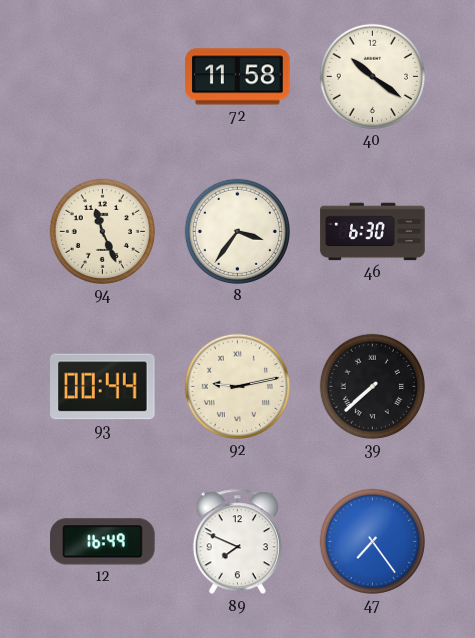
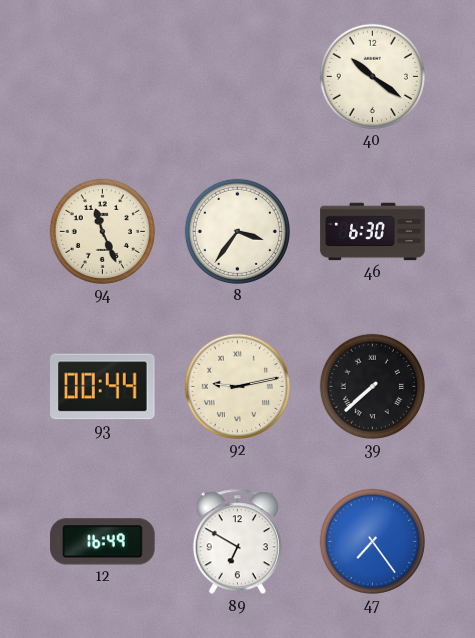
72: 11:58 -> none
89: 7:49 -> 6:50
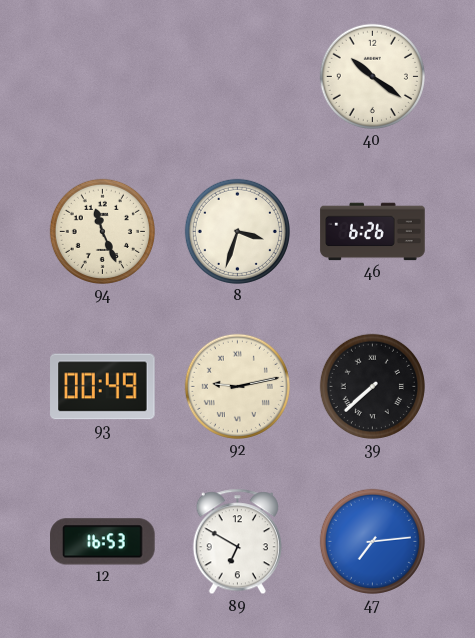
8: 3:36 -> 3:33
46: 6:30 -> 6:26
93: 00:44 -> 00:49
12: 16:49 -> 16:53
47: 7:24 -> 7:14
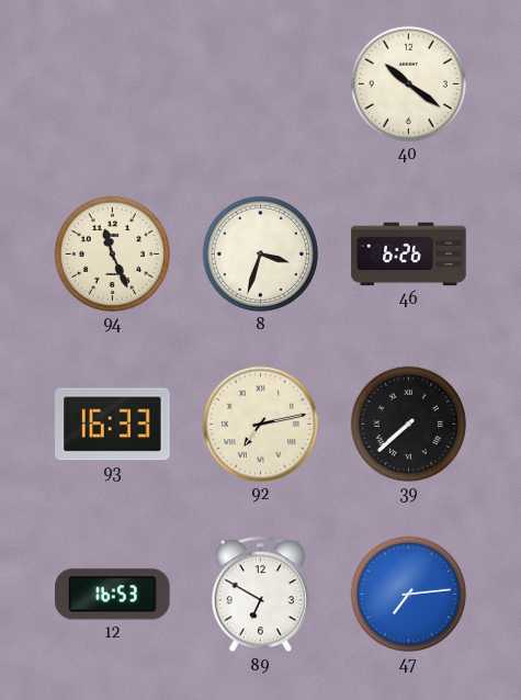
93: 00:49 -> 16:33
92: 9:13 -> 7:13
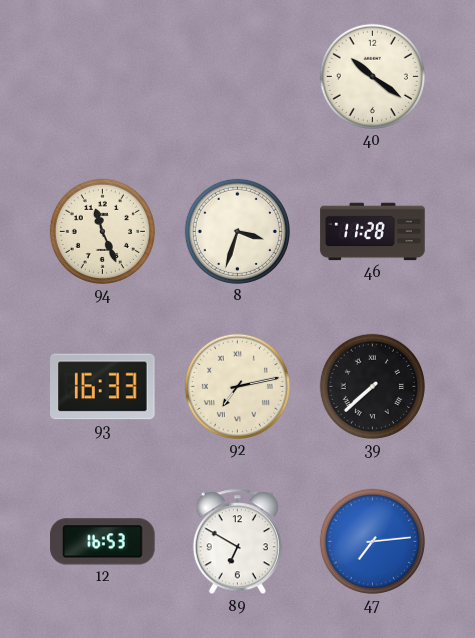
46: 6:26 -> 11:28
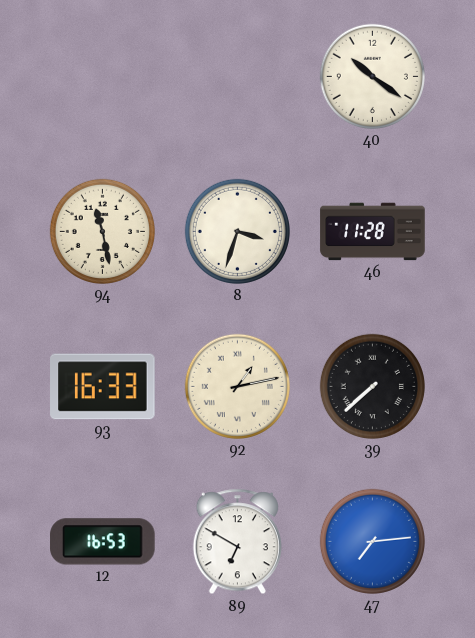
94: 11:26 -> 11:28
92: 7:13 -> 1:13
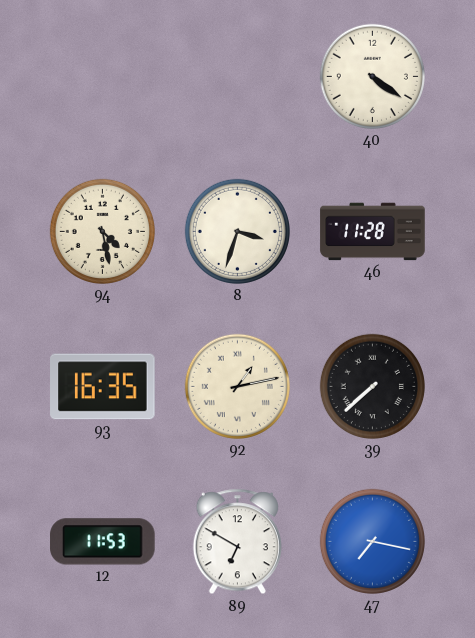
40: 10:21 -> 4:21
94: 11:28 -> 4:28
93: 16:33 -> 16:35
12: 16:53 -> 11:53
47: 7:14 -> 7:17
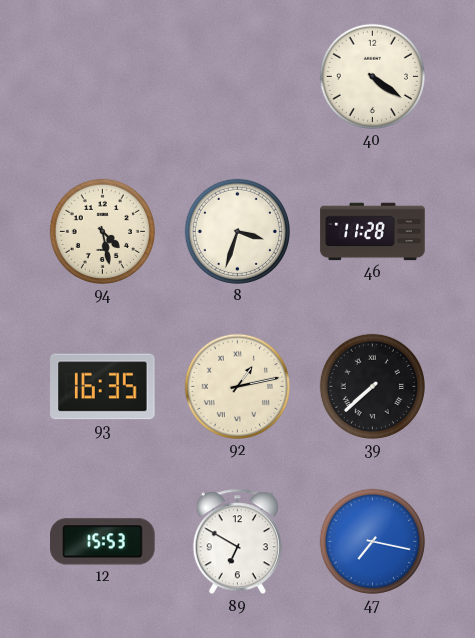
12: 11:53 -> 15:53
